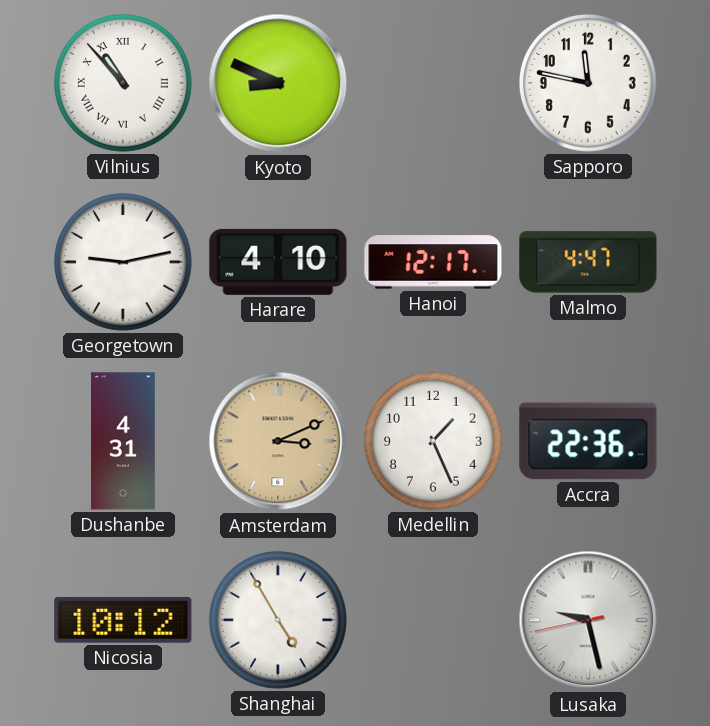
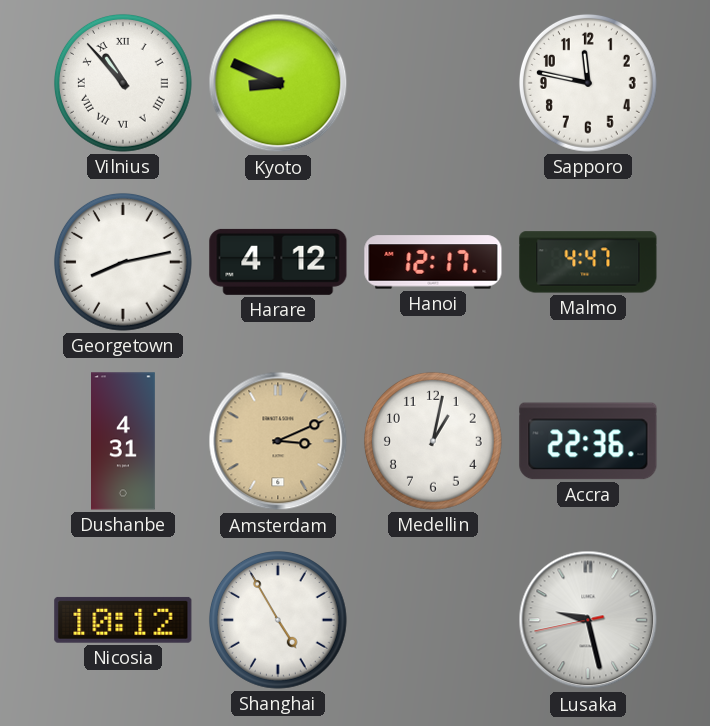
Georgetown: 9:13 -> 8:13
Harare: 4:10 -> 4:12
Medellin: 1:26 -> 1:02
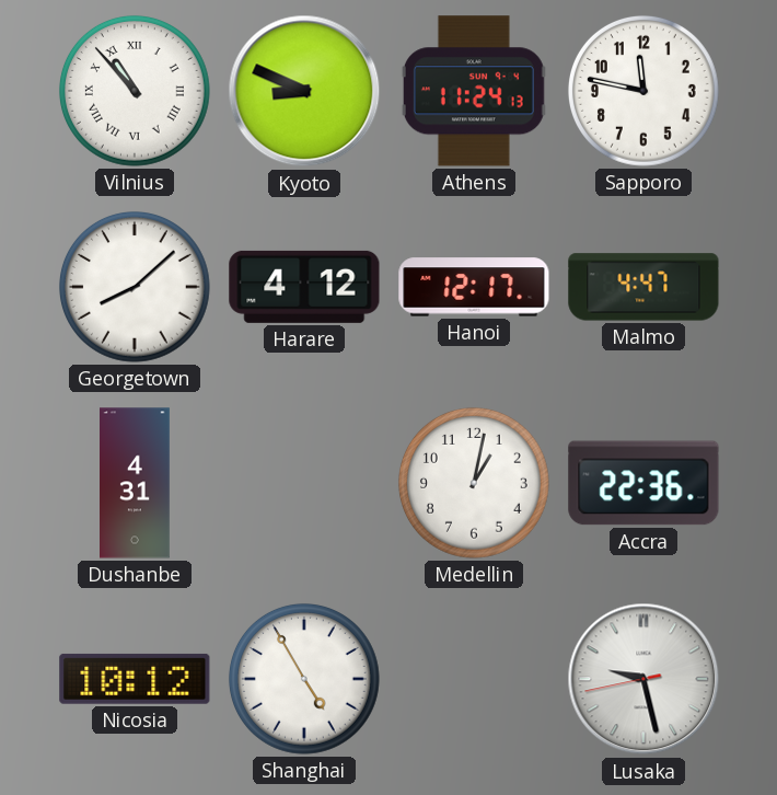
Athens: none -> 11:24
Georgetown: 8:13 -> 8:08
Amsterdam: 3:11 -> none
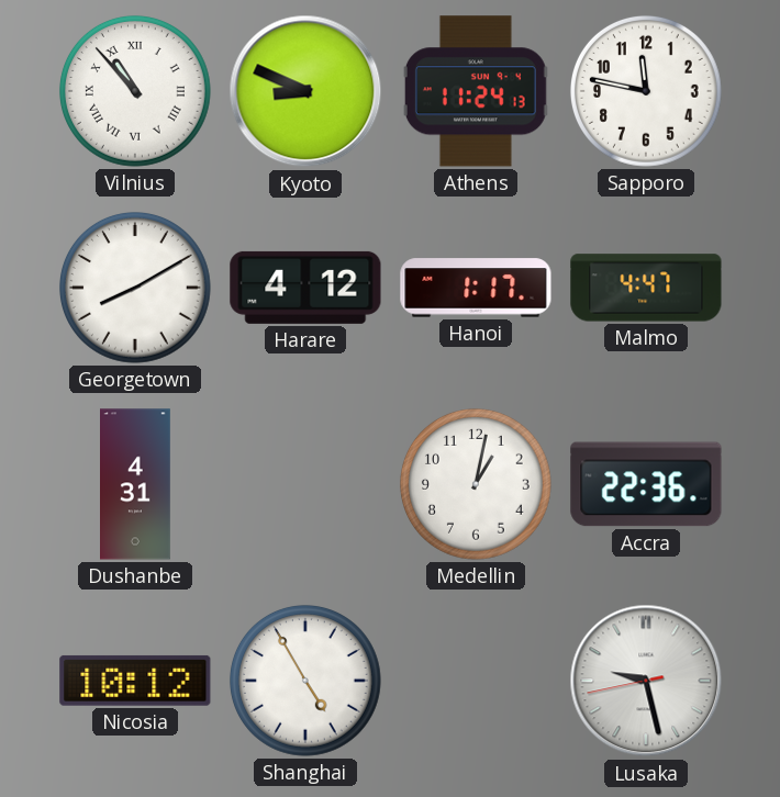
Georgetown: 8:08 -> 8:10
Hanoi: 12:17 -> 1:17
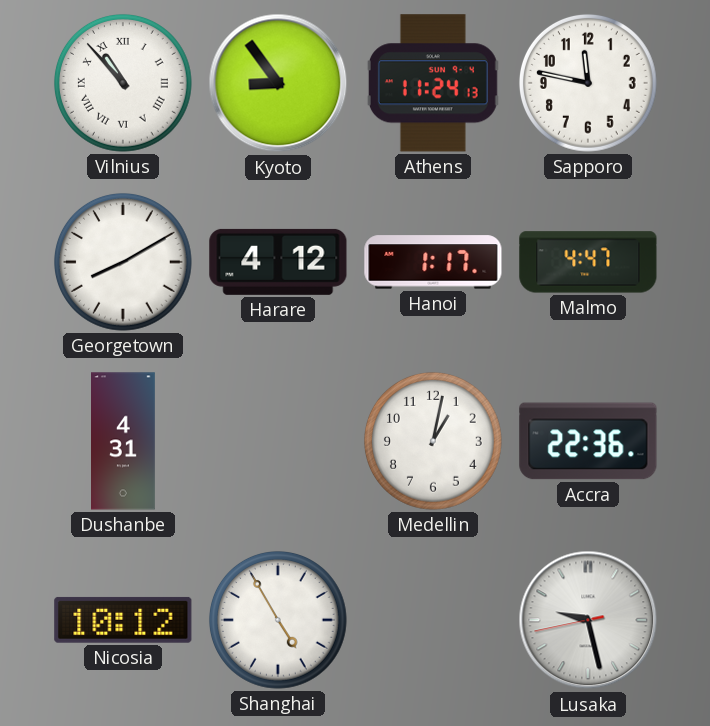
Kyoto: 8:49 -> 8:54
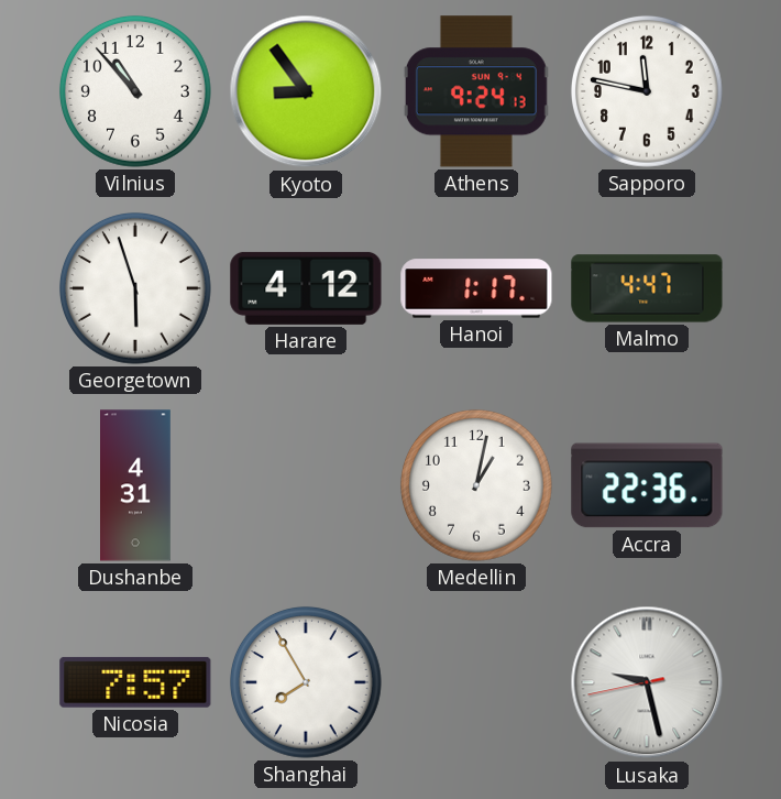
Vilnius numerals: Roman -> Arabic
Athens: 11:24 -> 9:24
Georgetown: 8:10 -> 5:57
Nicosia: 10:12 -> 7:57
Shanghai: 4:55 -> 7:55
